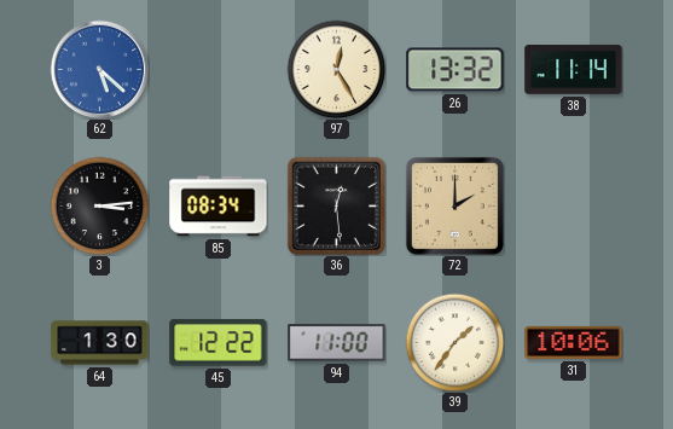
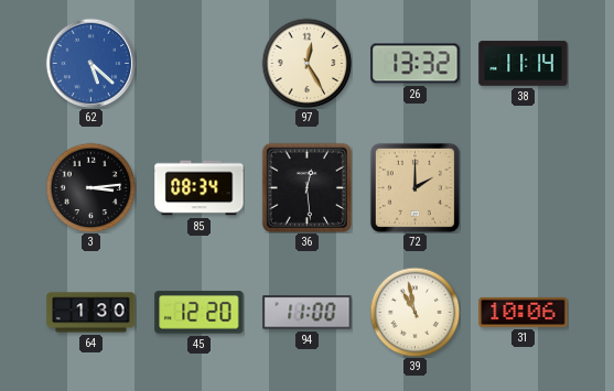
45: 12:22 -> 12:20
39: 1:36 -> 10:58
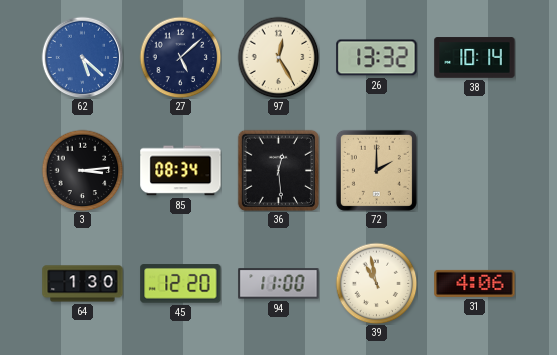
27: none -> 5:08
38: 11:14 -> 10:14
31: 10:06 -> 4:06
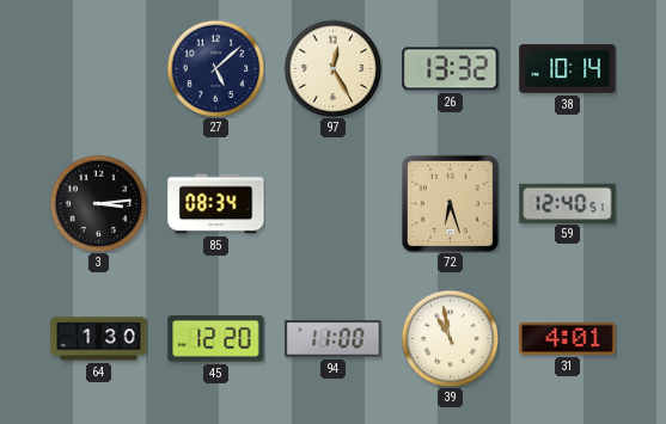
62: 5:22 -> none
36: 12:29 -> none
72: 2:00 -> 6:27
59: none -> 12:40
31: 4:06 -> 4:01
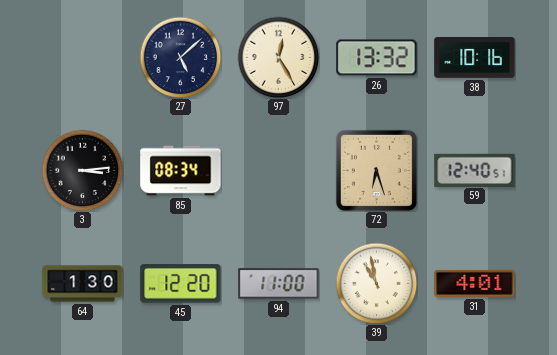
38: 10:14 -> 10:16
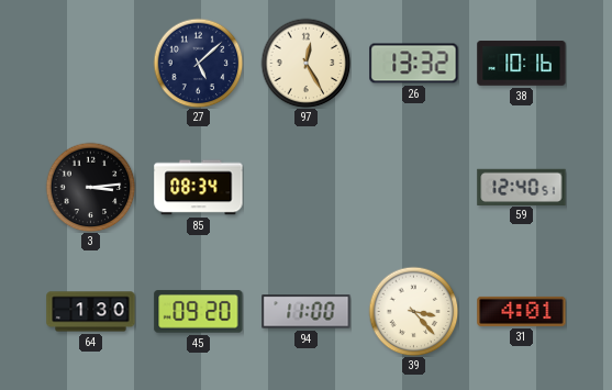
72: 6:27 -> none
45: 12:20 -> 09:20
39: 10:58 -> 3:23
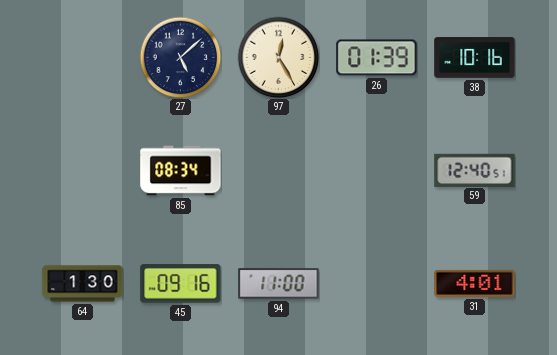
26: 13:32 -> 01:39
3: 3:14 -> none
45: 09:20 -> 09:16
39: 3:23 -> none
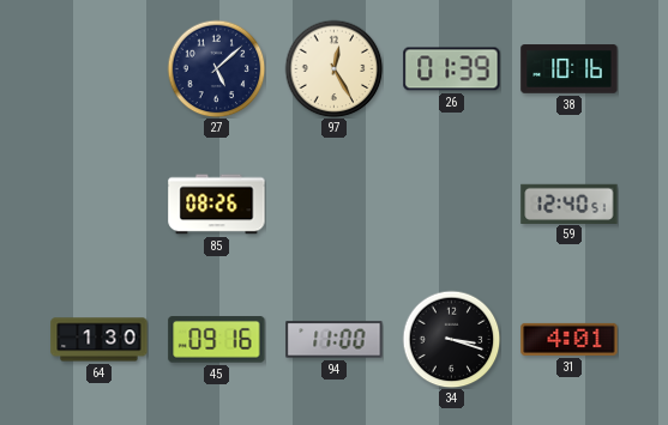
85: 08:34 -> 08:26
34: none -> 3:18
